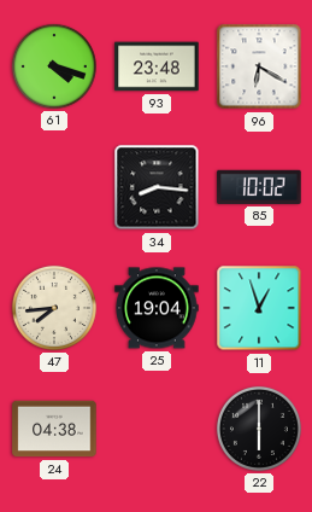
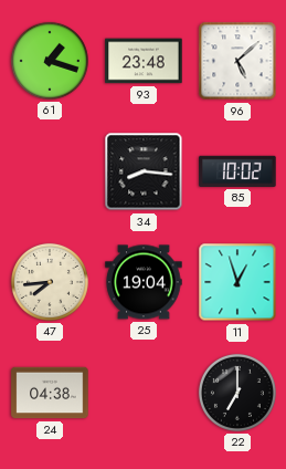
61: 4:18 -> 1:18
96: 6:20 -> 5:08
22: 6:00 -> 7:00
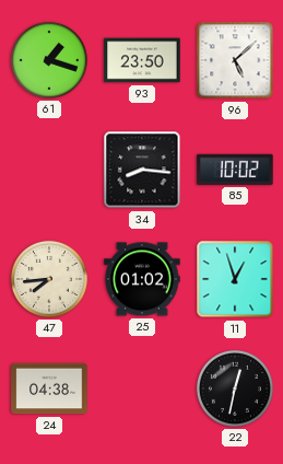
93: 23:48 -> 23:50
25: 19:04 -> 01:02
22: 7:00 -> 12:32
